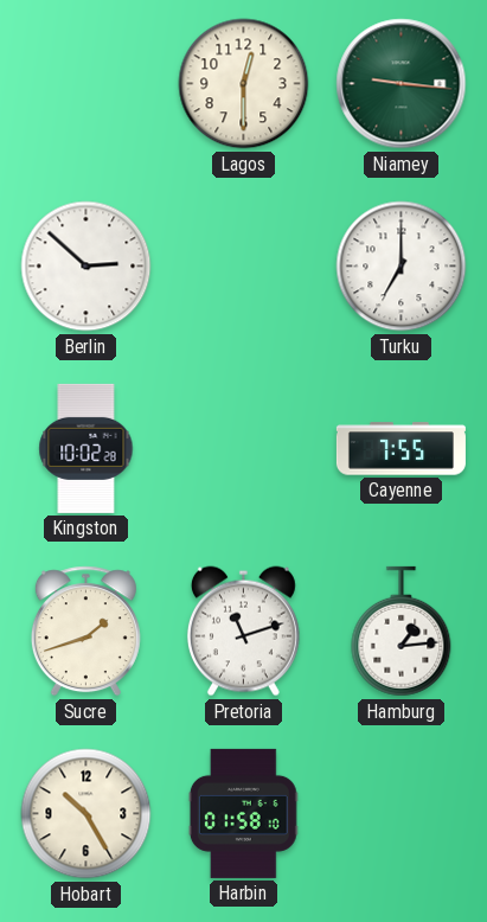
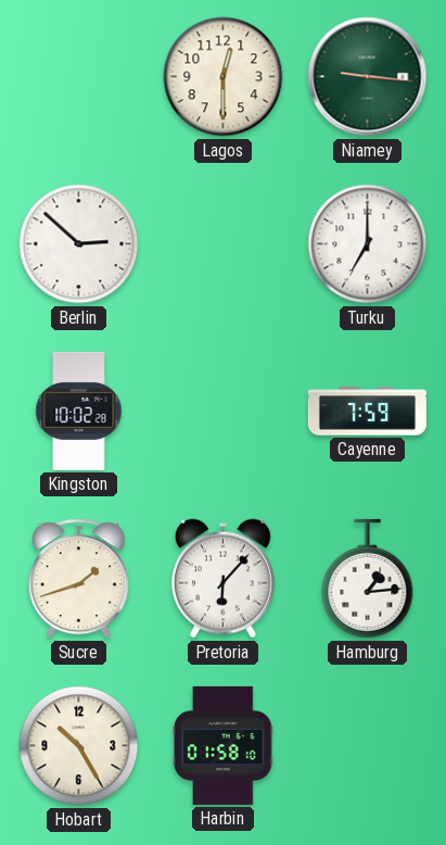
Cayenne: 7:55 -> 7:59
Pretoria: 11:12 -> 6:07
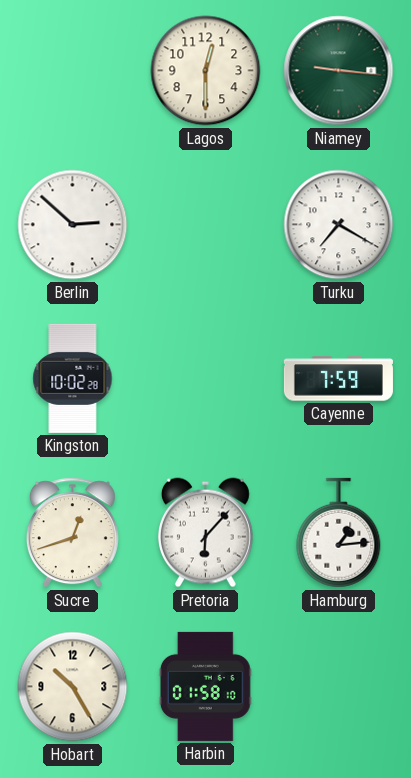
Turku: 7:00 -> 7:20
Sucre: 1:42 -> 12:42
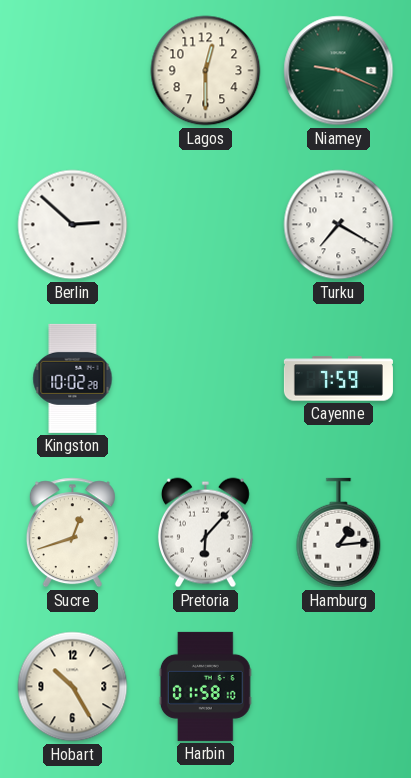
Niamey: 9:16 -> 9:19
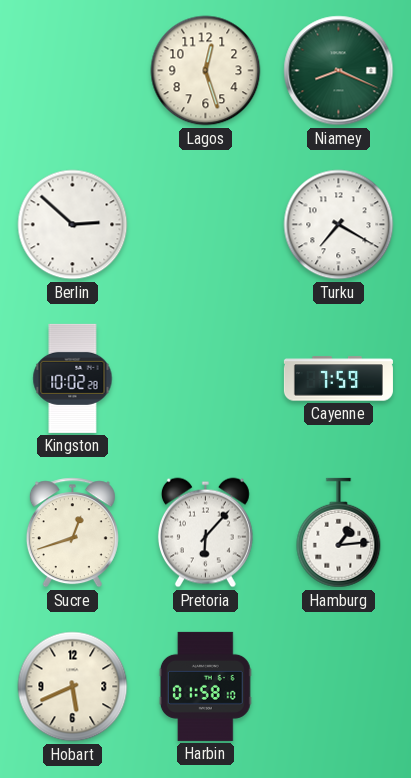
Lagos: 12:30 -> 12:27
Niamey: 9:19 -> 8:19
Hobart: 10:25 -> 5:41
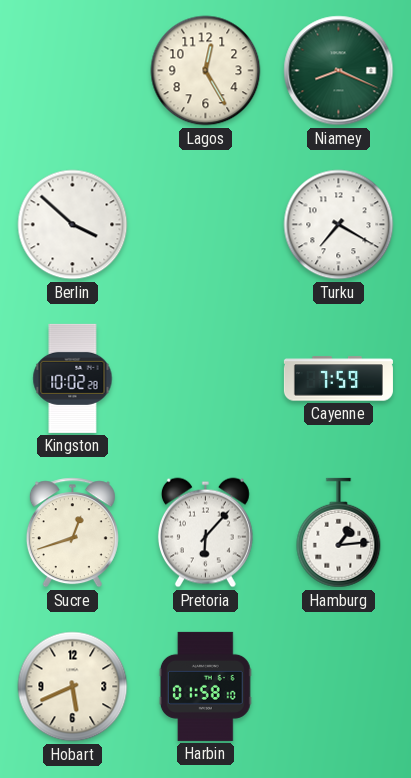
Lagos: 12:27 -> 12:25
Berlin: 2:52 -> 3:52
